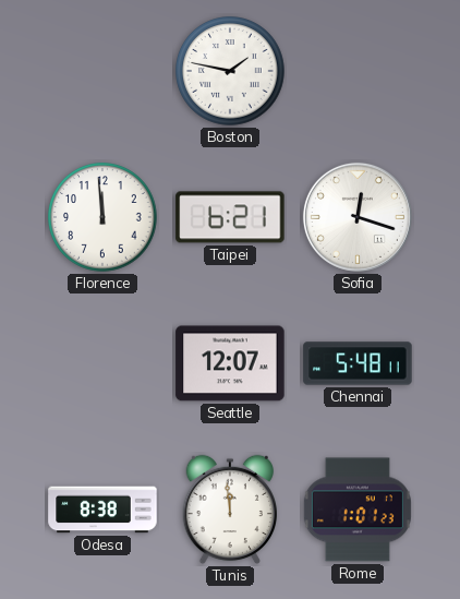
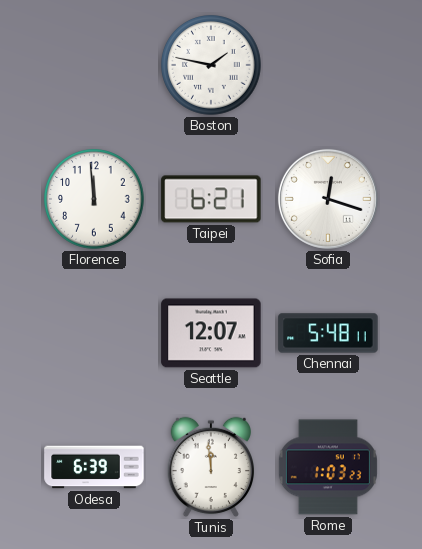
Odesa: 8:38 -> 6:39
Rome: 1:01 -> 1:03
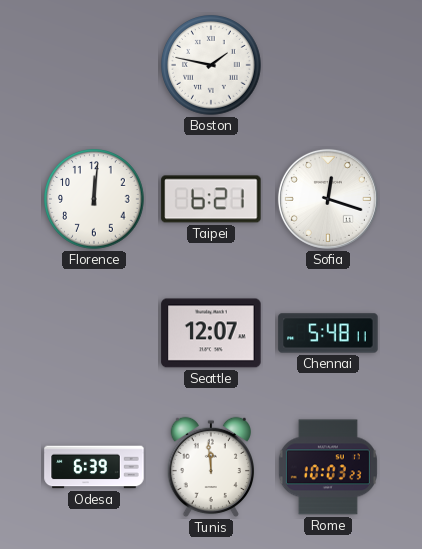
Florence: 11:59 -> 12:01
Rome: 1:03 -> 10:03
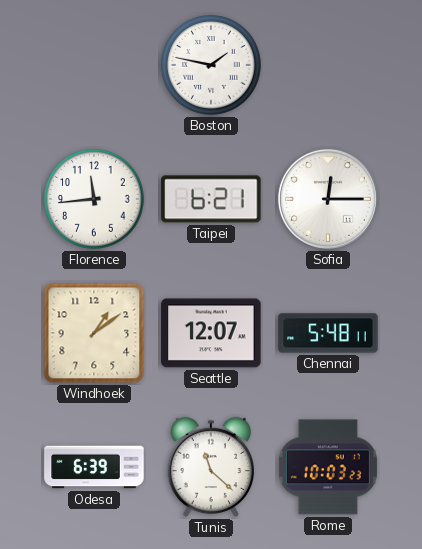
Florence: 12:01 -> 11:44
Sofia: 12:18 -> 12:15
Windhoek: none -> 1:09
Tunis: 11:59 -> 11:22
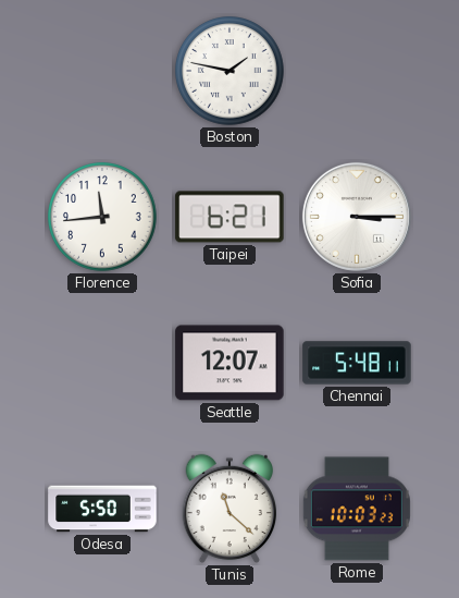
Sofia: 12:15 -> 3:15
Windhoek: 1:09 -> none
Odesa: 6:39 -> 5:50
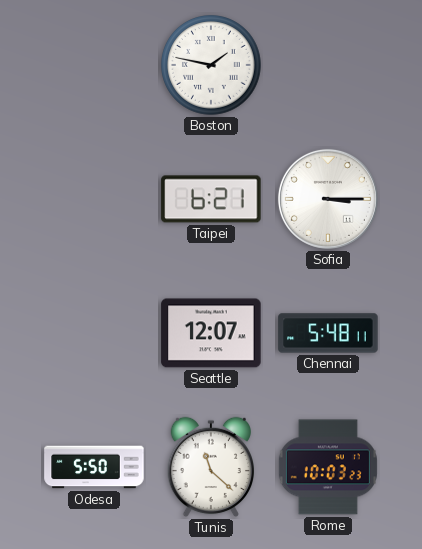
Florence: 11:44 -> none
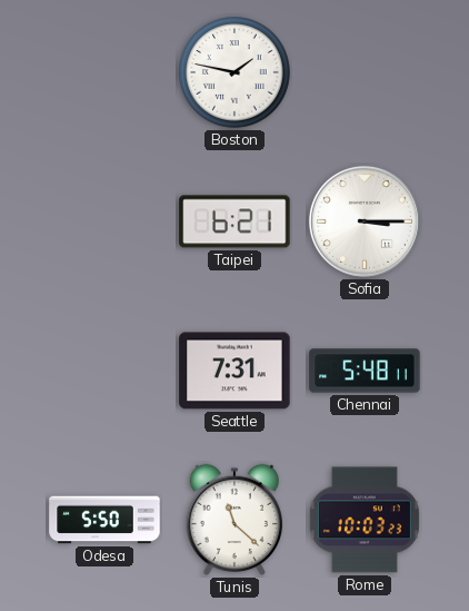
Seattle: 12:07 -> 7:31
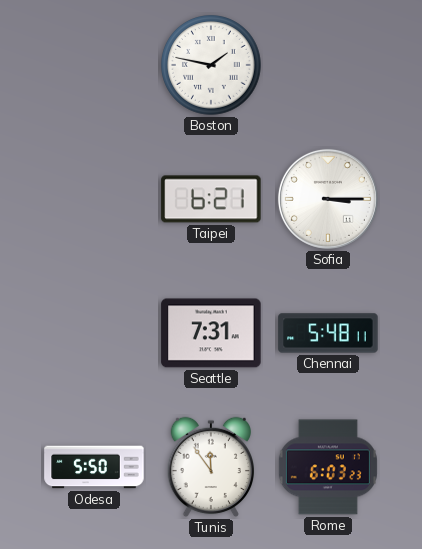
Tunis: 11:22 -> 11:54
Rome: 10:03 -> 6:03
